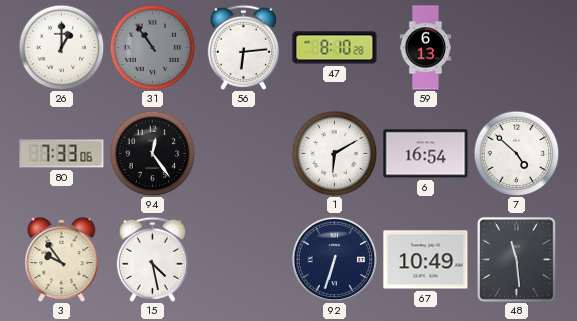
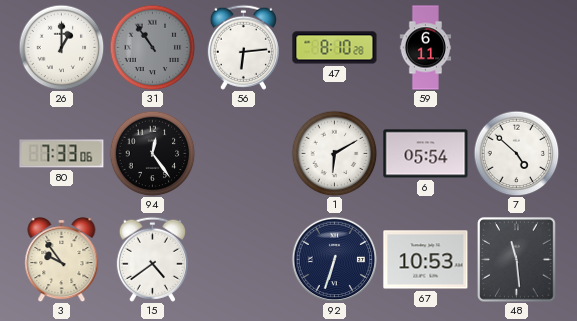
59: 6:13 -> 6:11
6: 16:54 -> 05:54
15: 4:28 -> 4:39
67: 10:49 -> 10:53
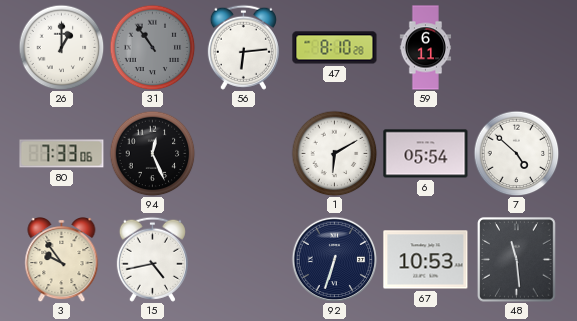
94: 12:24 -> 12:26
15: 4:39 -> 4:43
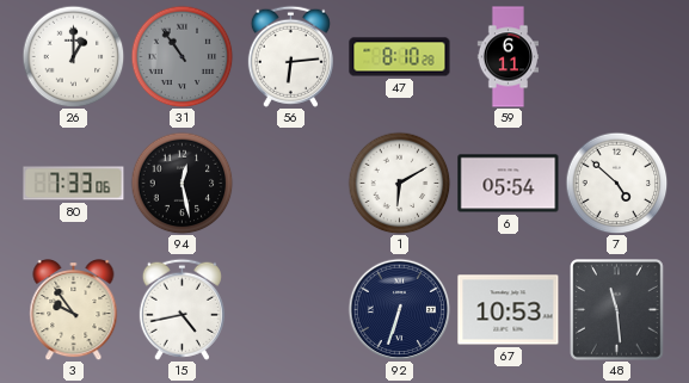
94: 12:26 -> 12:28
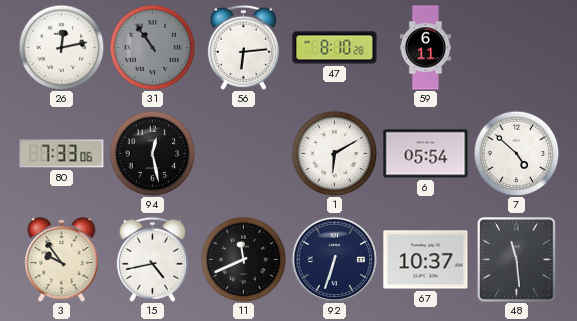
26: 1:00 -> 12:13
11: none -> 11:41
67: 10:53 -> 10:37
